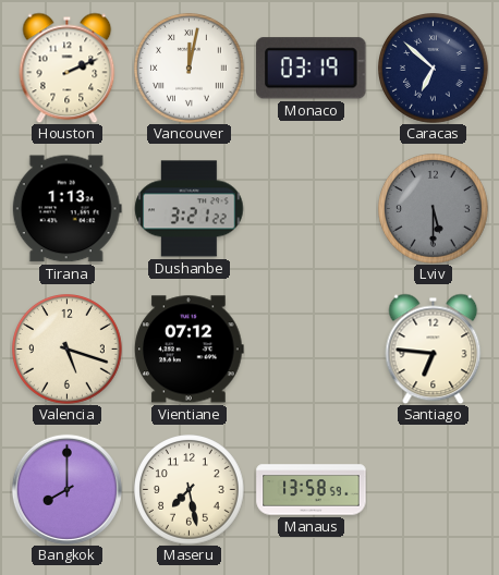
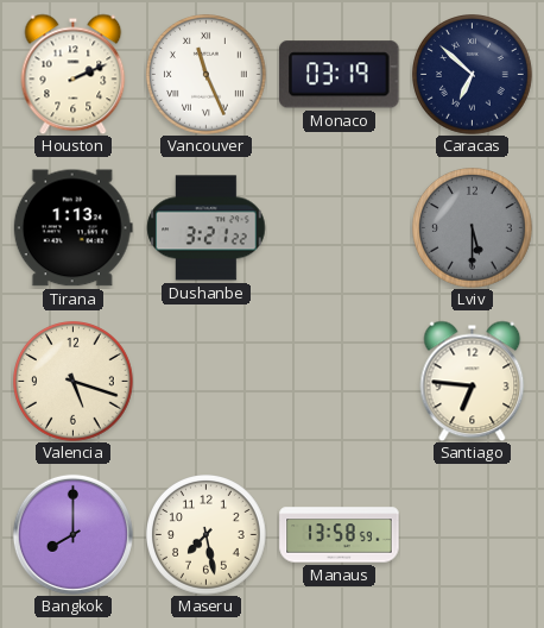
Vancouver: 12:02 -> 11:26
Vientiane: 07:12 -> none
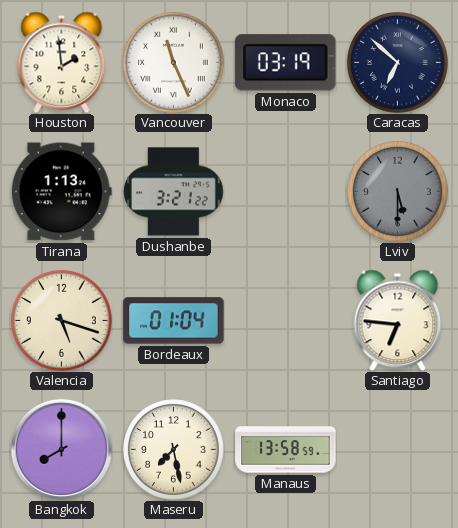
Houston: 2:11 -> 1:59
Bordeaux: none -> 01:04
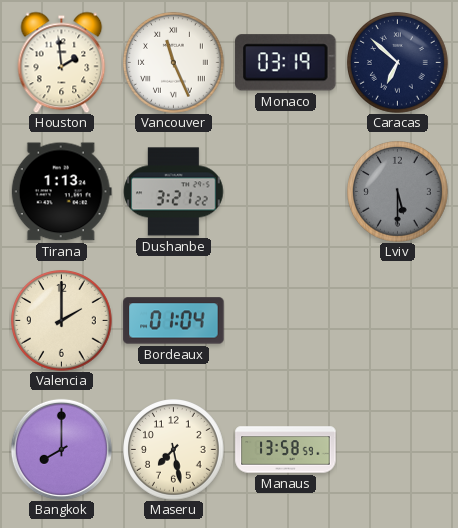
Valencia: 5:18 -> 2:00
Santiago: 6:46 -> none
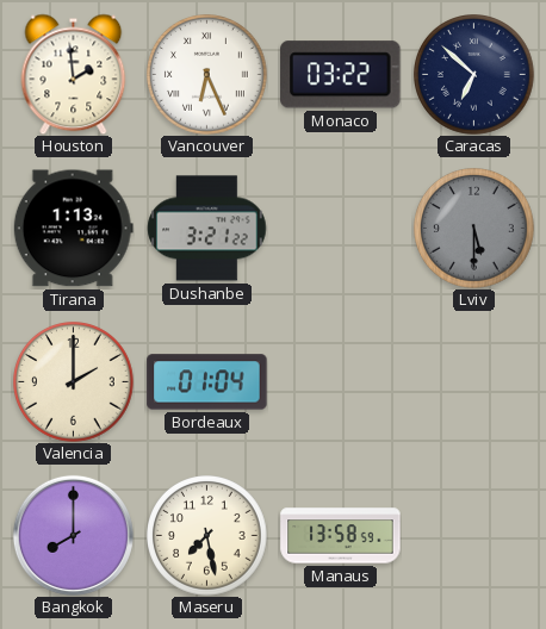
Vancouver: 11:26 -> 6:26
Monaco: 03:19 -> 03:22
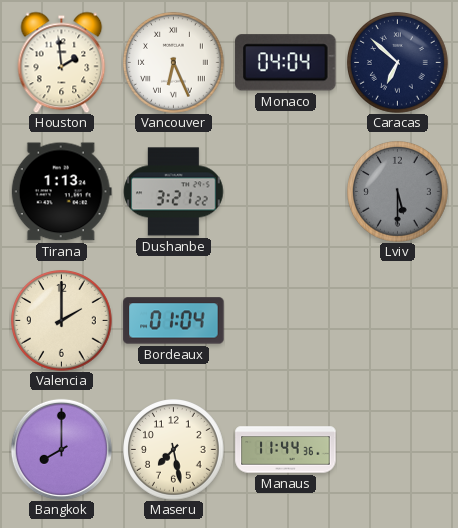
Monaco: 03:22 -> 04:04
Manaus: 13:58 -> 11:44
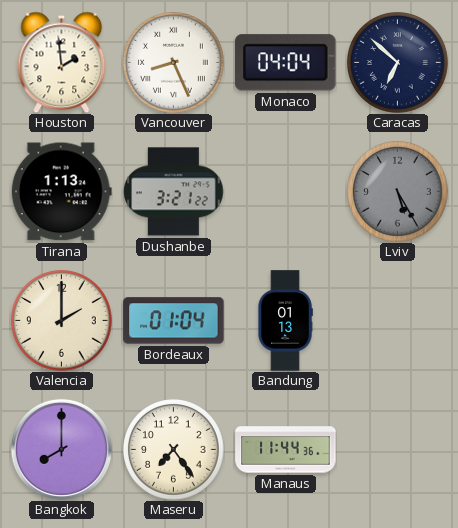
Vancouver: 6:26 -> 8:26
Lviv: 5:30 -> 5:25
Bandung: none -> 01:13
Maseru: 7:28 -> 7:24
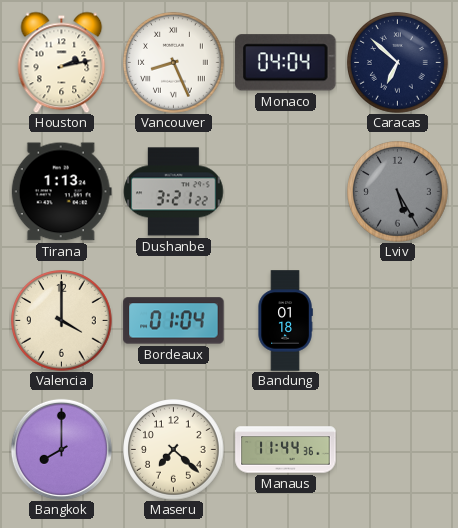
Houston: 1:59 -> 2:13
Valencia: 2:00 -> 4:00
Bandung: 01:13 -> 01:18
Maseru: 7:24 -> 7:22
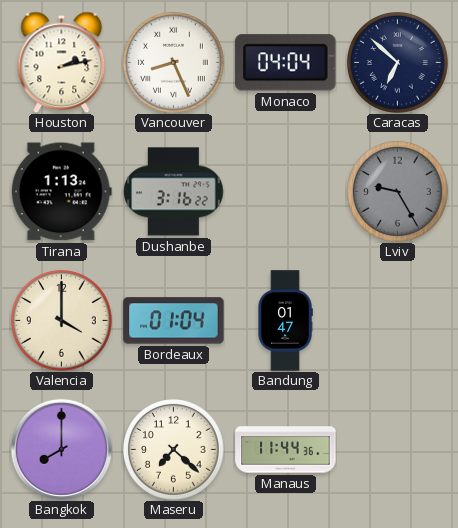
Dushanbe: 3:21 -> 3:16
Lviv: 5:25 -> 9:25
Bandung: 01:18 -> 01:47
